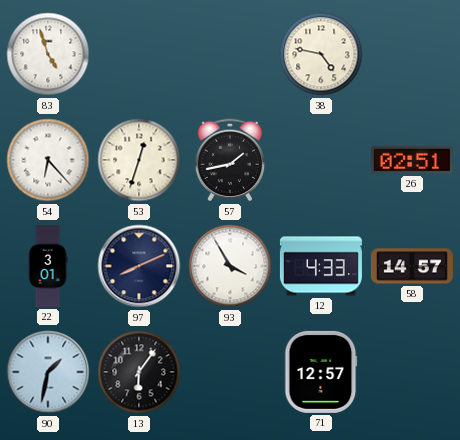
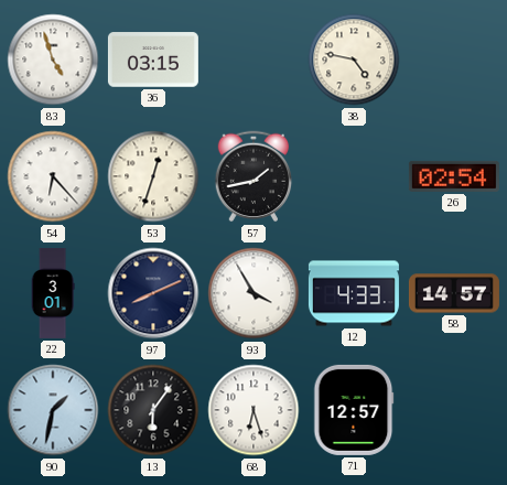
36: none -> 03:15
26: 02:51 -> 02:54
68: none -> 6:27
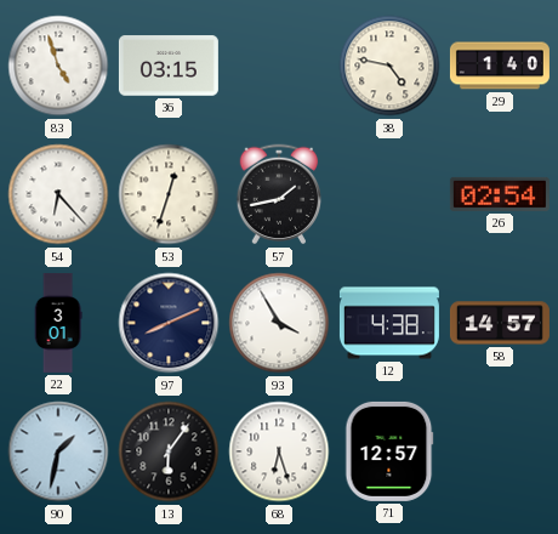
29: none -> 1:40
12: 4:33 -> 4:38
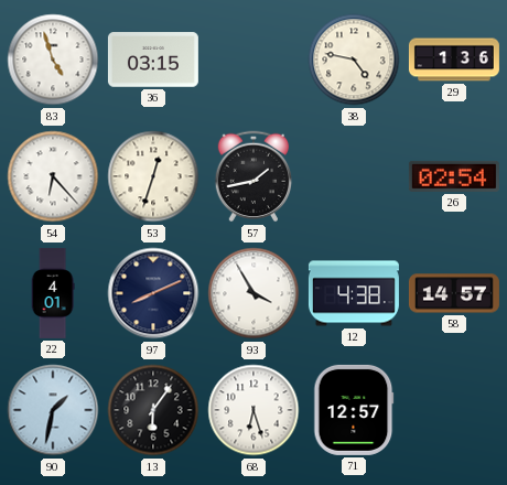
29: 1:40 -> 1:36
22: 3:01 -> 4:01
